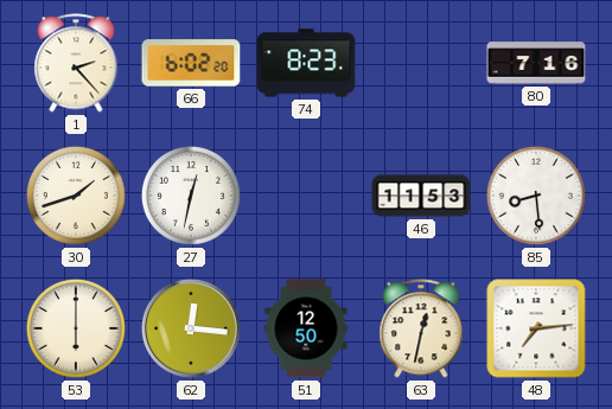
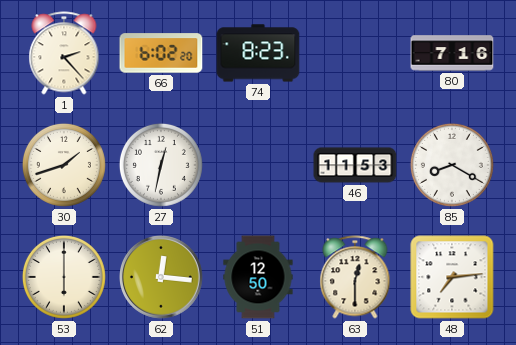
85: 8:29 -> 8:20
63: 12:32 -> 12:30
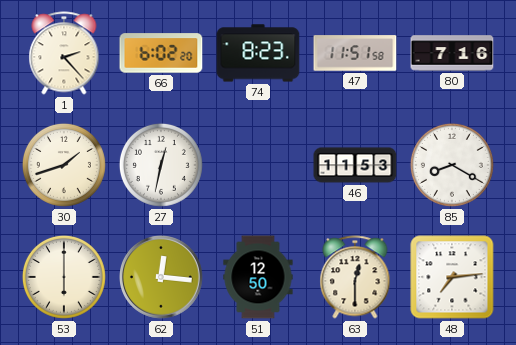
47: none -> 11:51
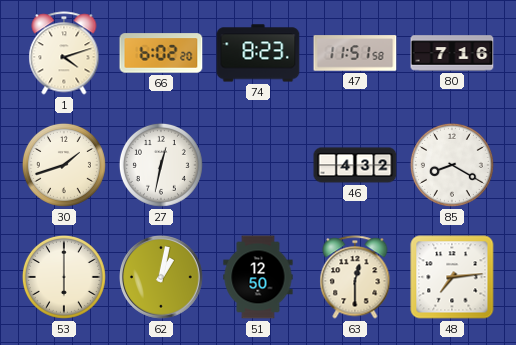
1: 2:23 -> 4:12
46: 11:53 -> 4:32
62: 12:16 -> 1:02
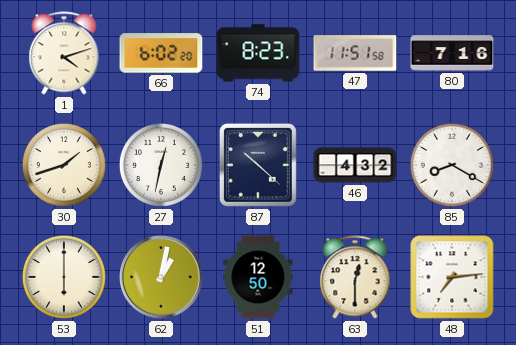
87: none -> 10:22
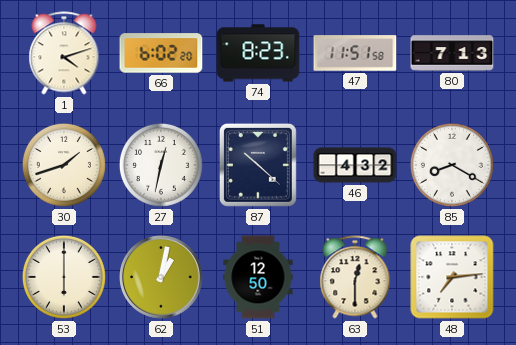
80: 7:16 -> 7:13
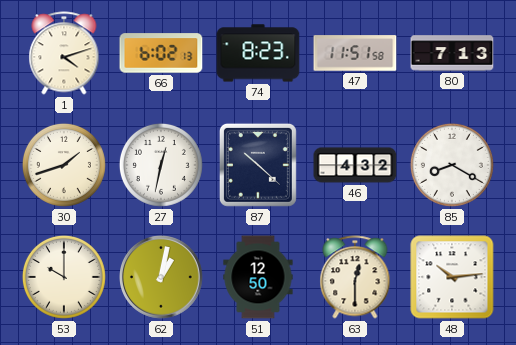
66: 6:02:20 -> 6:02:13
53: 6:00 -> 10:00
48: 7:14 -> 10:14
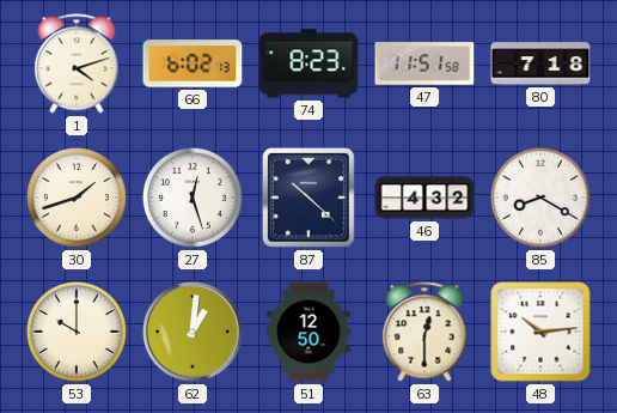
80: 7:13 -> 7:18
27: 12:32 -> 12:27
62: 1:02 -> 1:01
